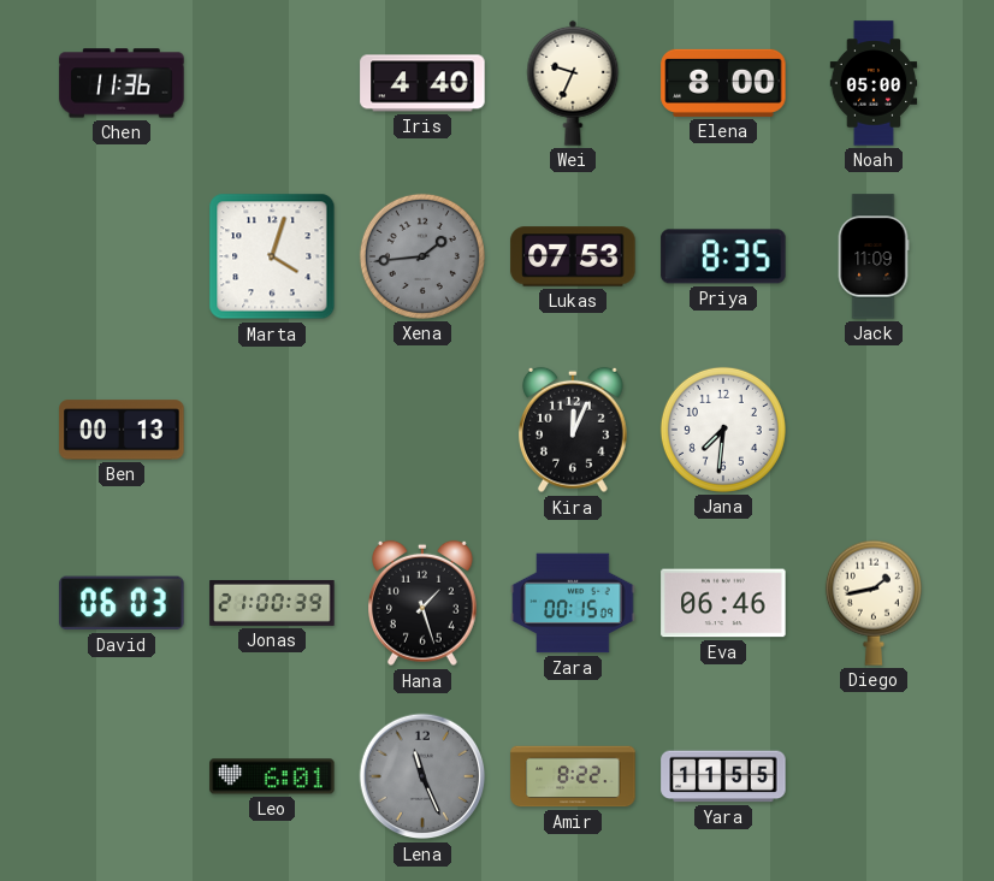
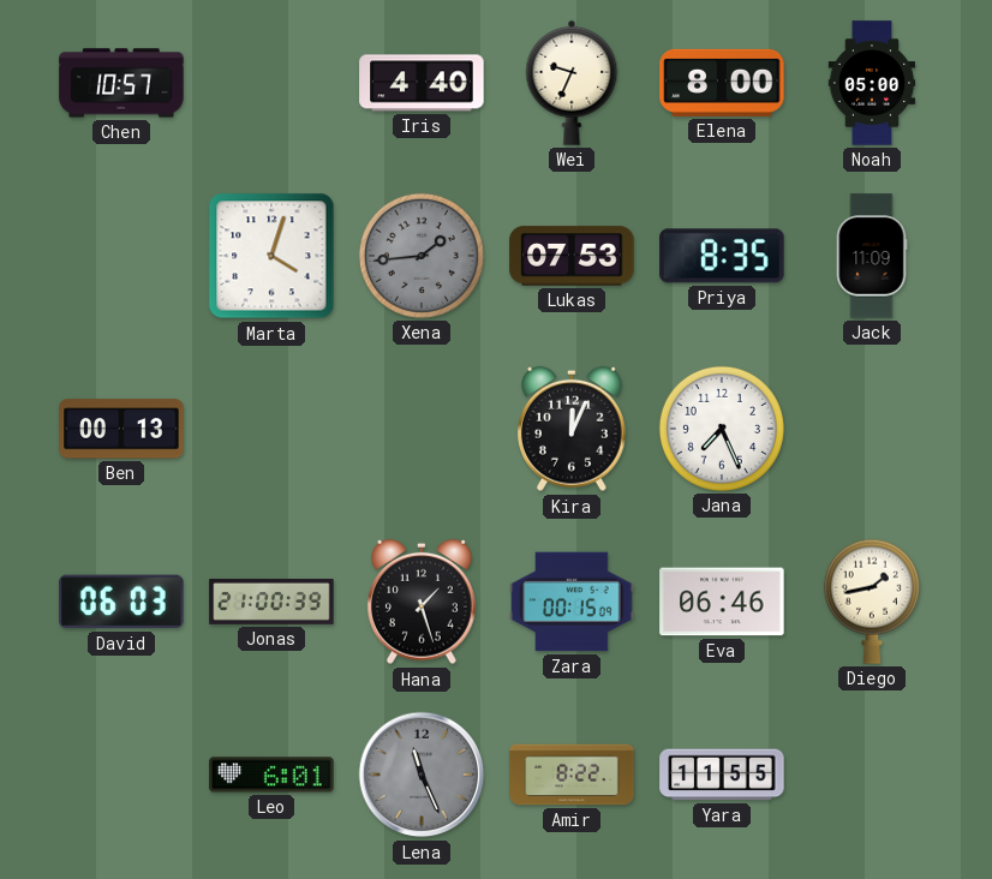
Chen: 11:36 -> 10:57
Jana: 7:31 -> 7:26
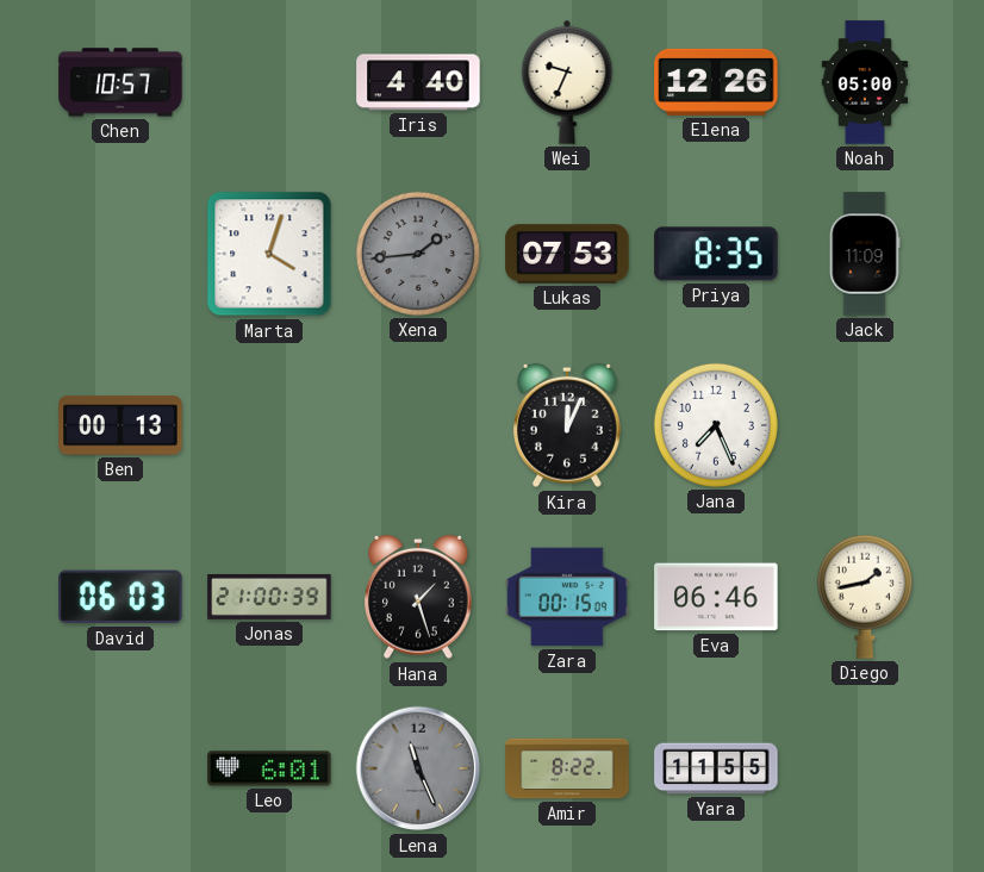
Elena: 8:00 -> 12:26
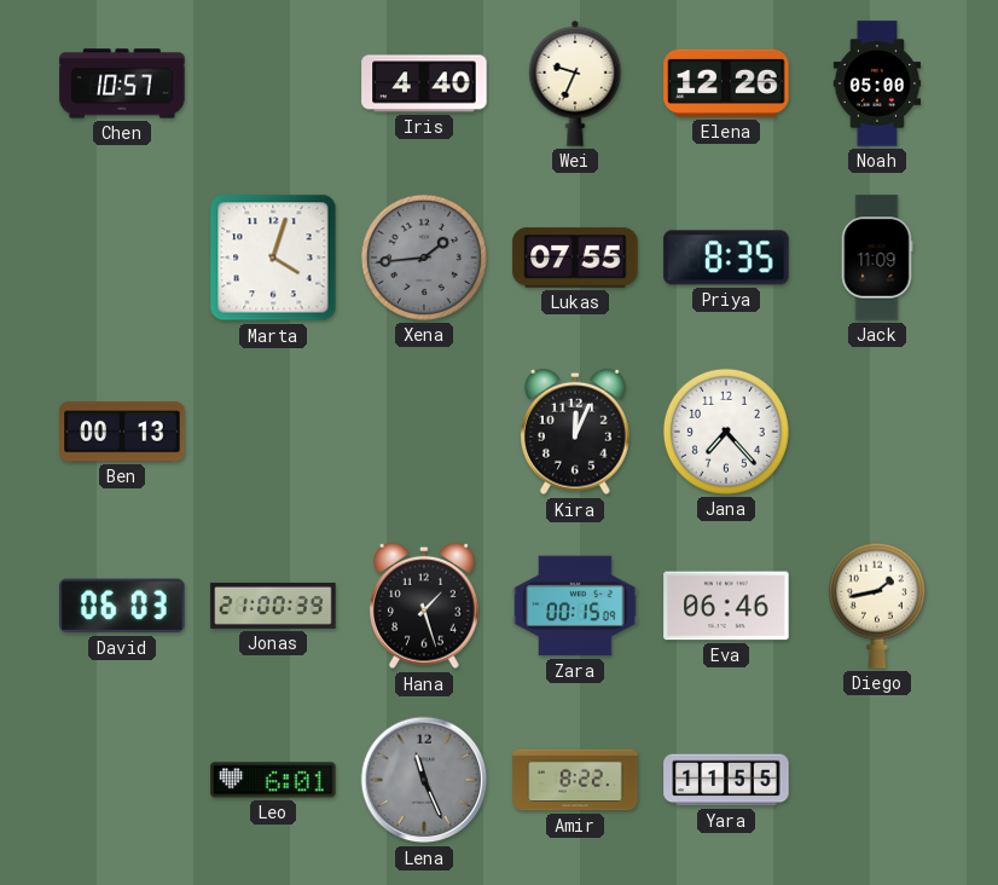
Lukas: 07:53 -> 07:55
Jana: 7:26 -> 7:23
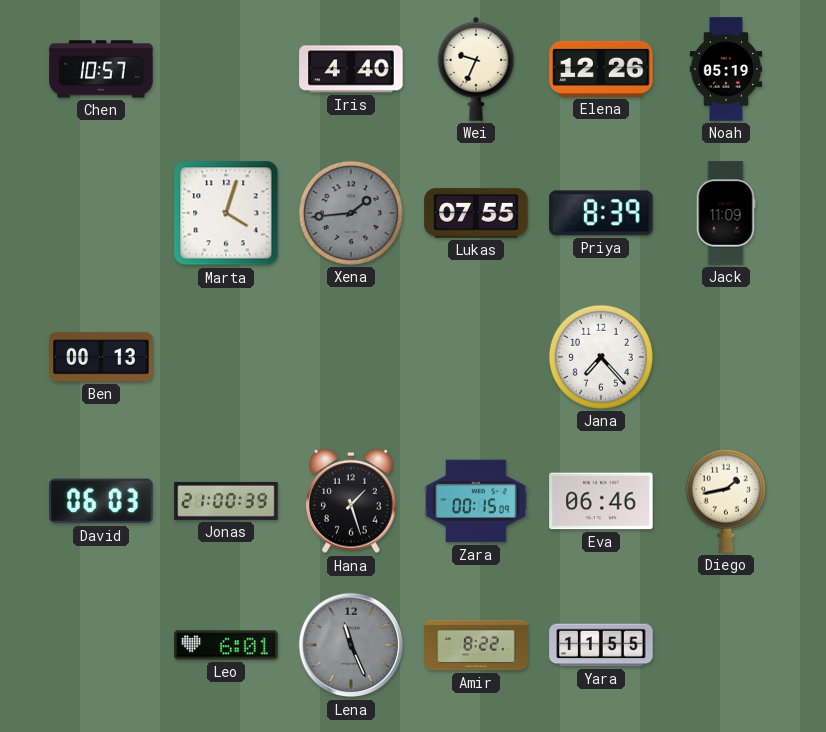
Noah: 05:00 -> 05:19
Priya: 8:35 -> 8:39
Kira: 12:04 -> none
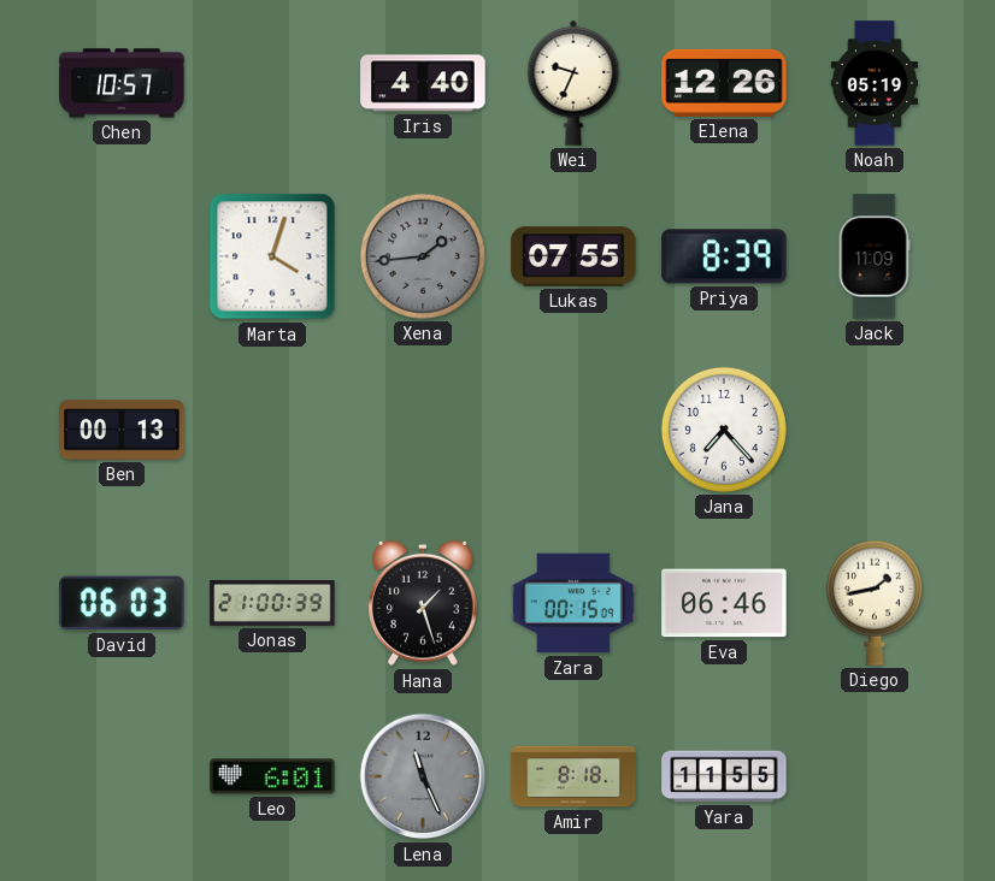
Amir: 8:22 -> 8:18
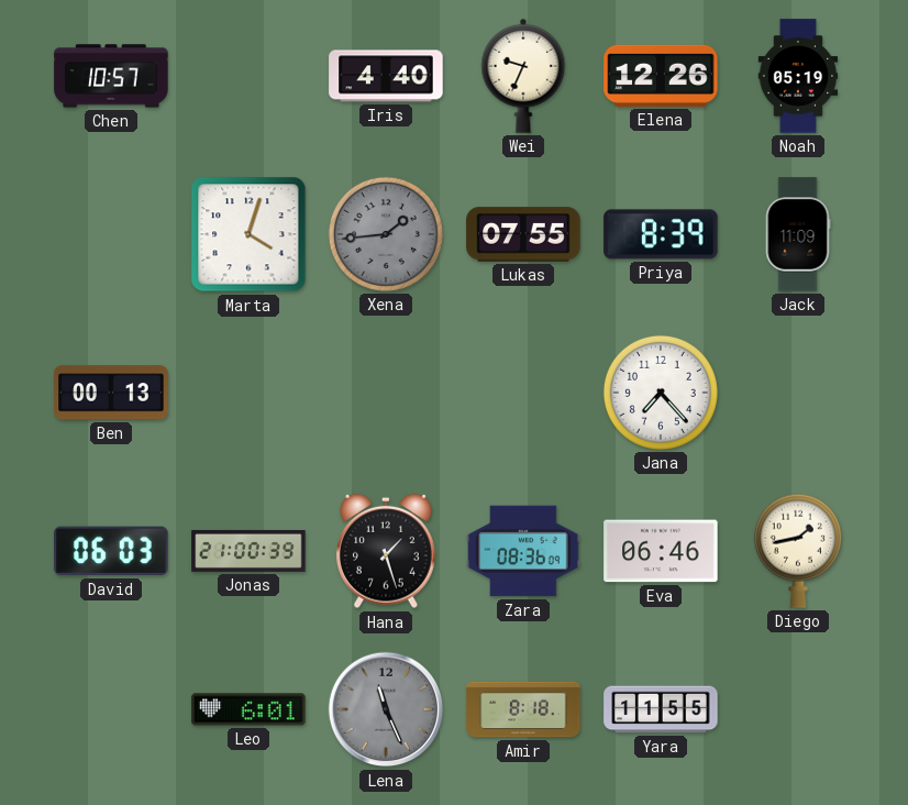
Zara: 00:15 -> 08:36
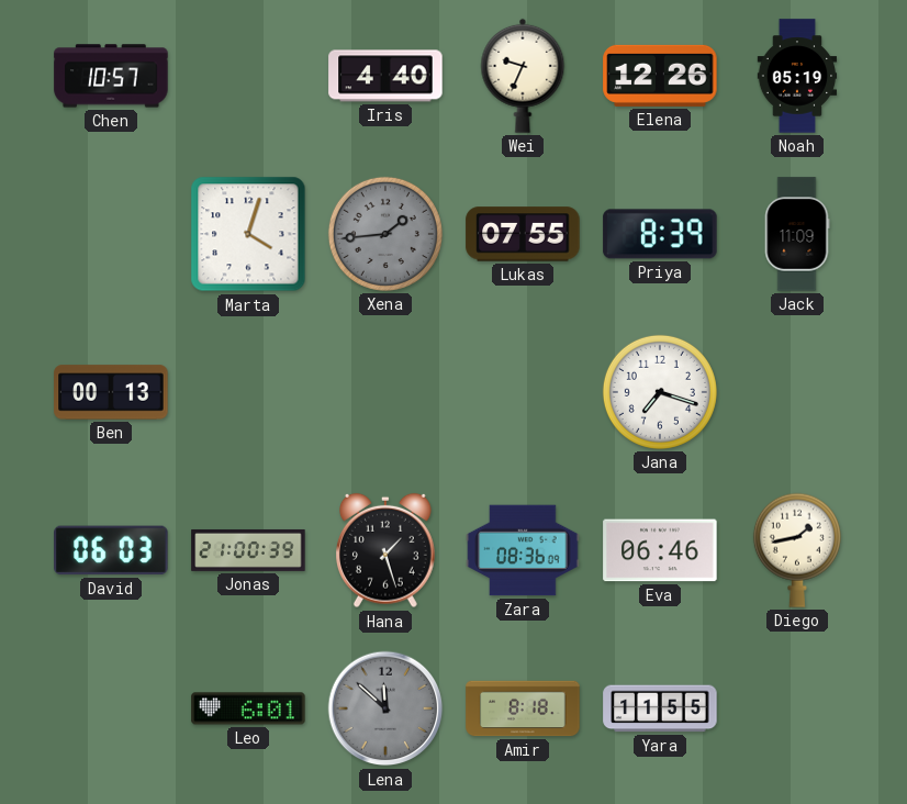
Jana: 7:23 -> 7:18
Lena: 11:26 -> 11:52
